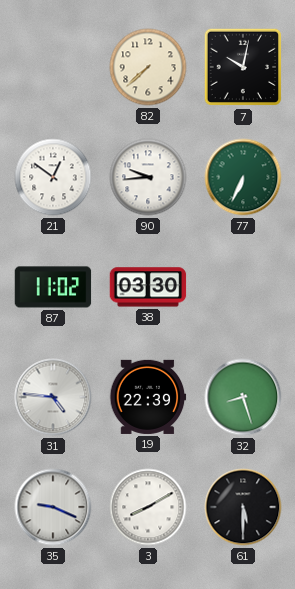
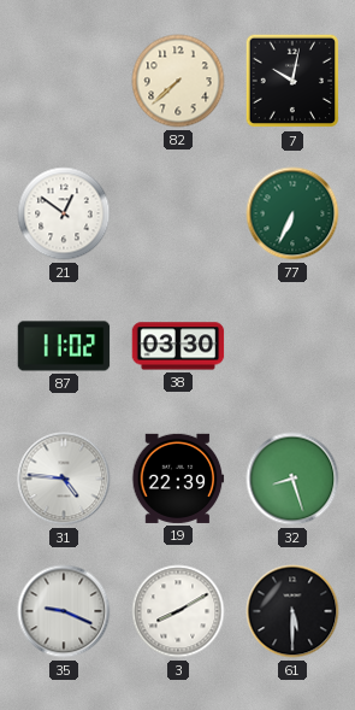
90: 9:44 -> none
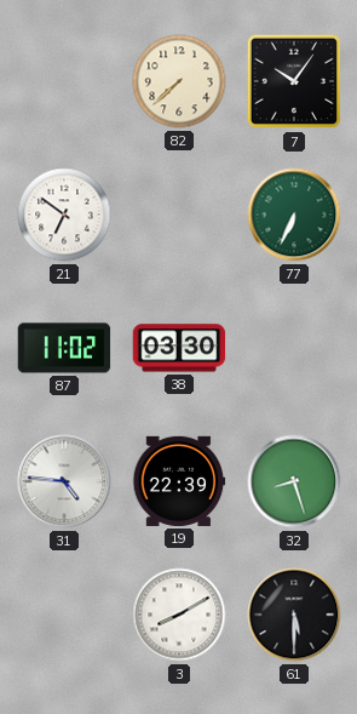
7: 10:02 -> 10:06
21: 12:51 -> 6:51
35: 9:19 -> none
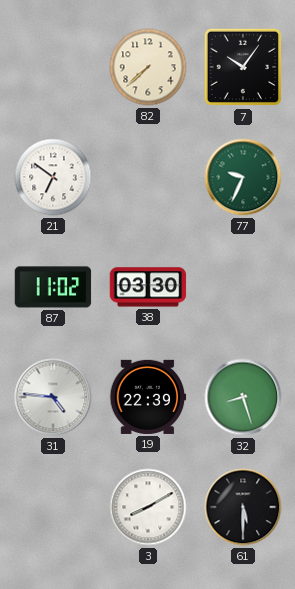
77: 6:34 -> 9:34
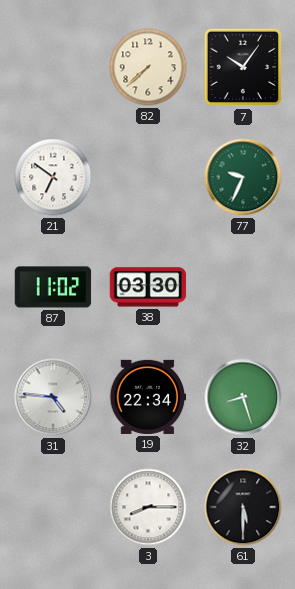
19: 22:39 -> 22:34
3: 8:10 -> 8:15
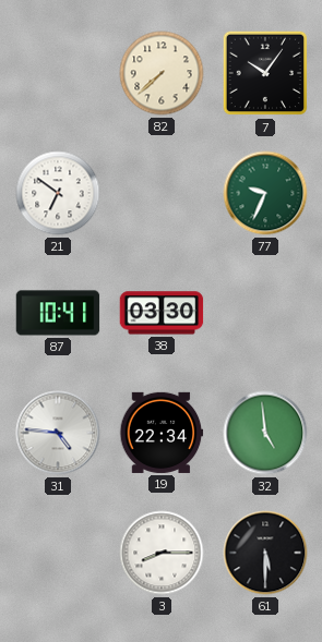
87: 11:02 -> 10:41
32: 8:27 -> 4:59
